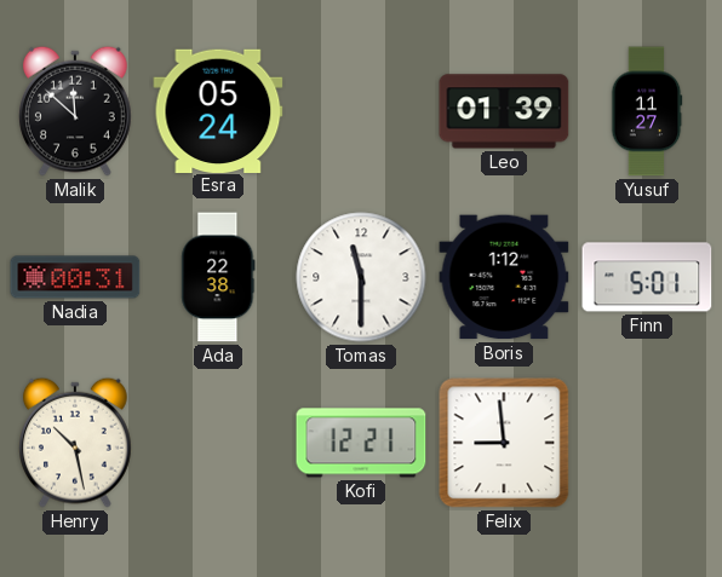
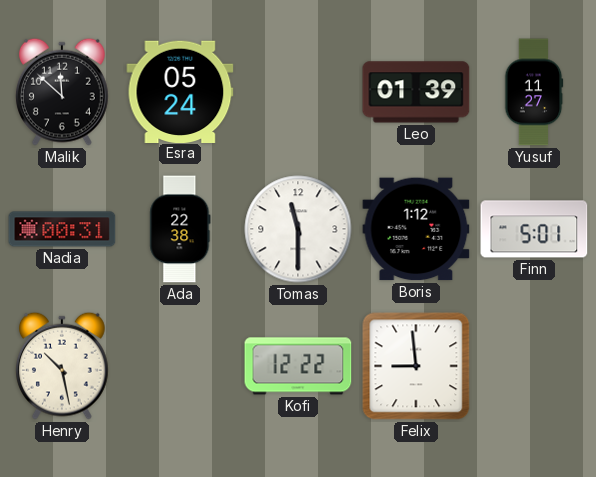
Kofi: 12:21 -> 12:22
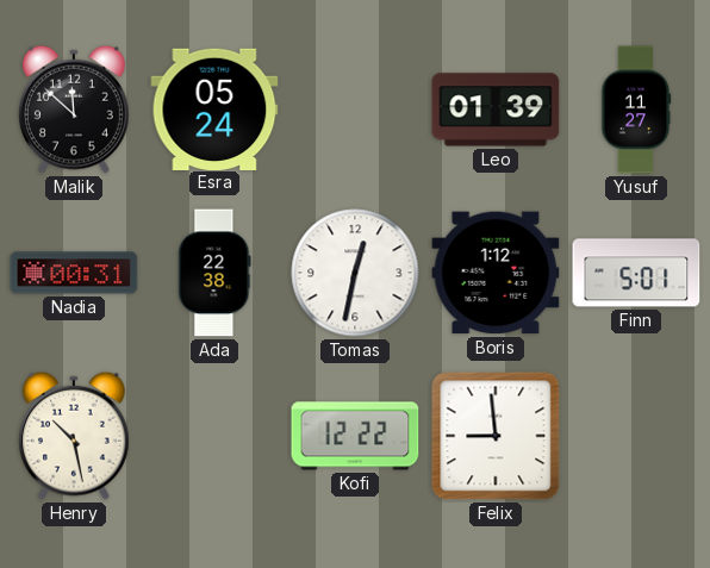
Tomas: 11:30 -> 12:32
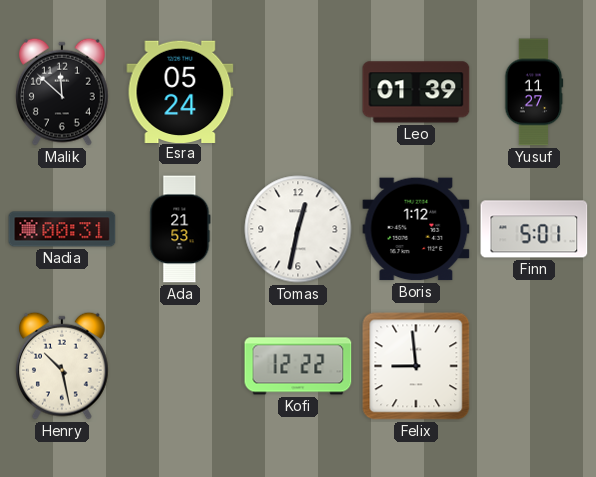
Ada: 22:38 -> 21:53
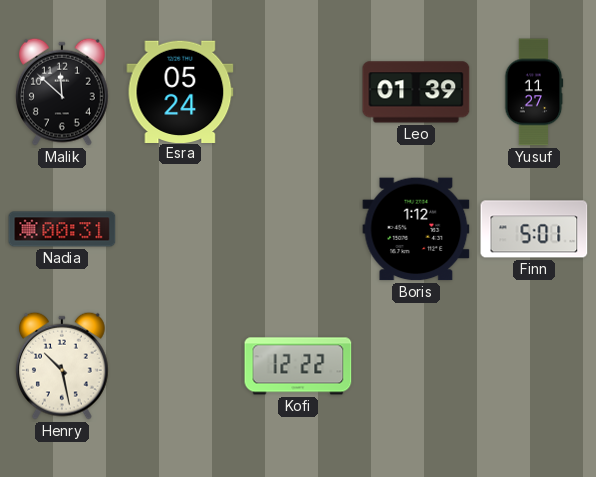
Ada: 21:53 -> none
Tomas: 12:32 -> none
Felix: 8:59 -> none
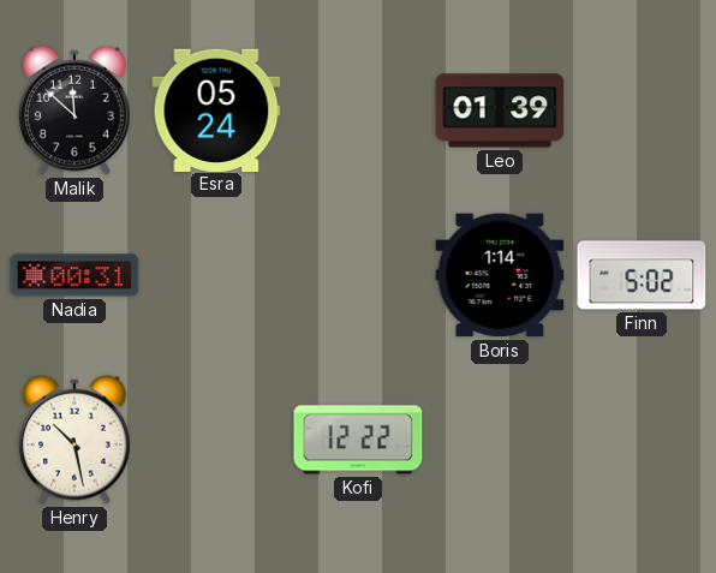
Yusuf: 11:27 -> none
Boris: 1:12 -> 1:14
Finn: 5:01 -> 5:02
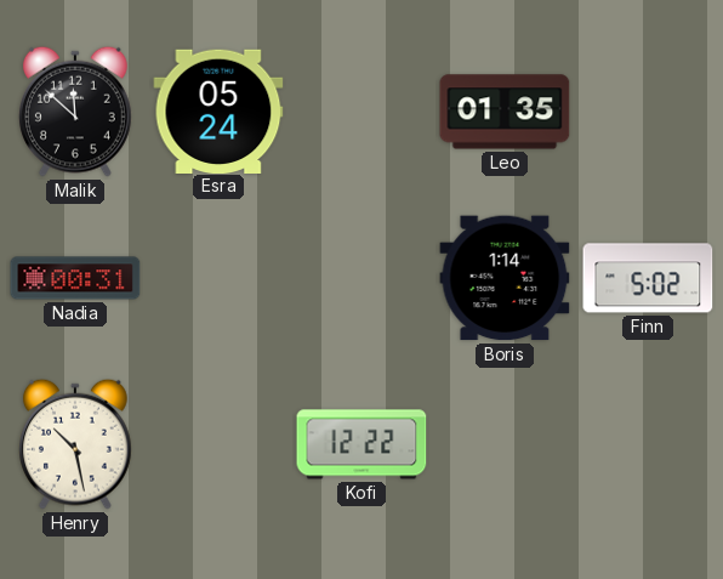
Leo: 01:39 -> 01:35
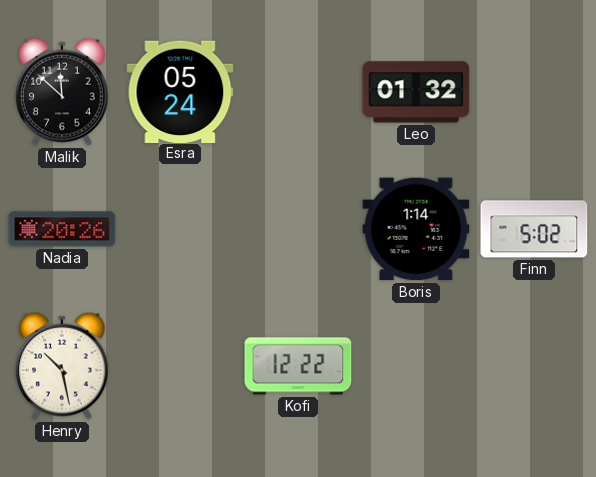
Leo: 01:35 -> 01:32
Nadia: 00:31 -> 20:26
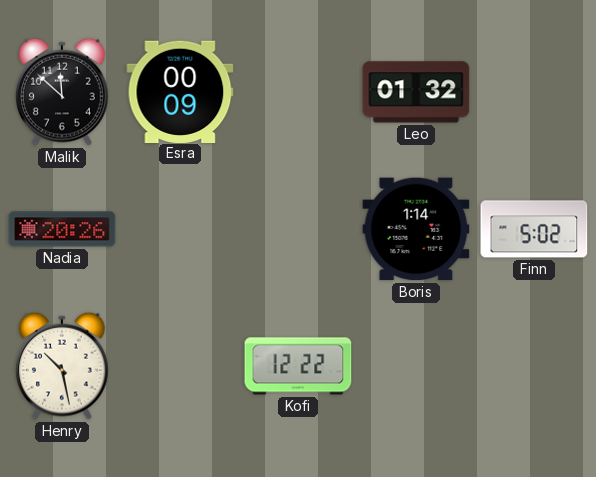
Esra: 05:24 -> 00:09
